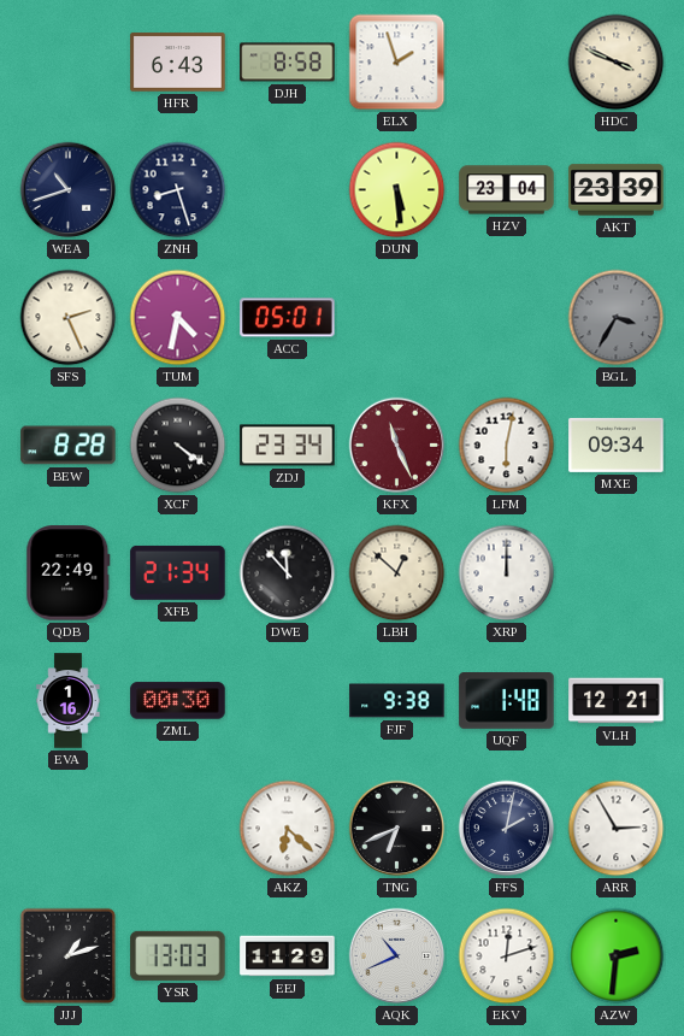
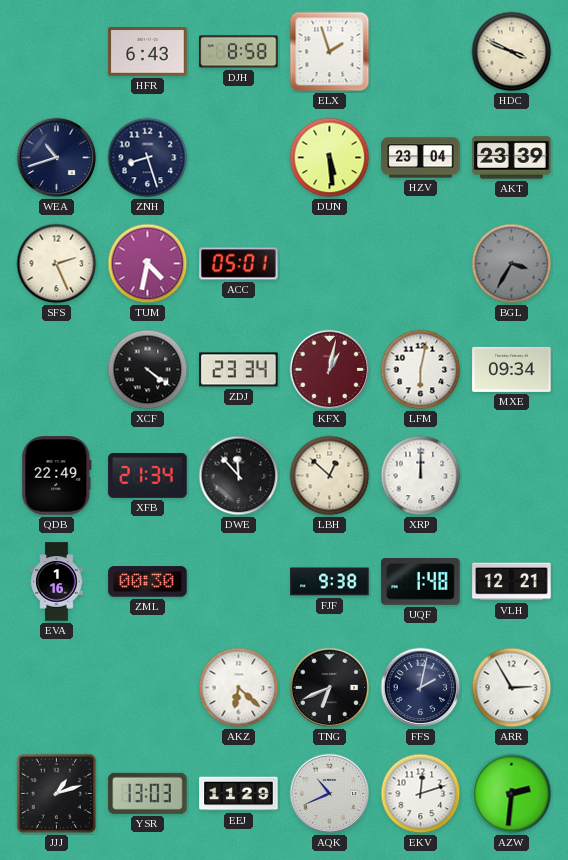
BEW: 8:28 -> none
KFX: 11:26 -> 1:02
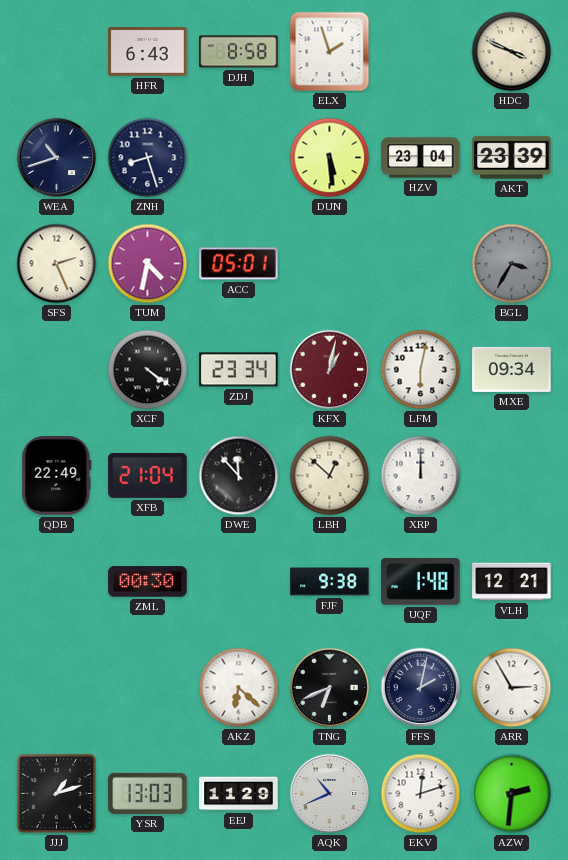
XFB: 21:34 -> 21:04
EVA: 1:16 -> none
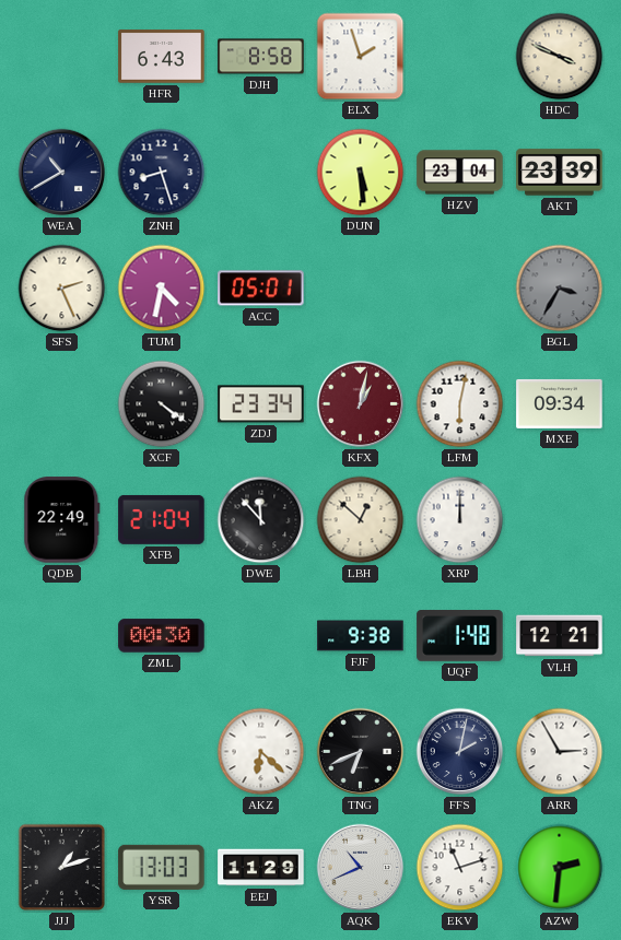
WEA: 10:42 -> 10:40
EKV: 12:12 -> 11:12
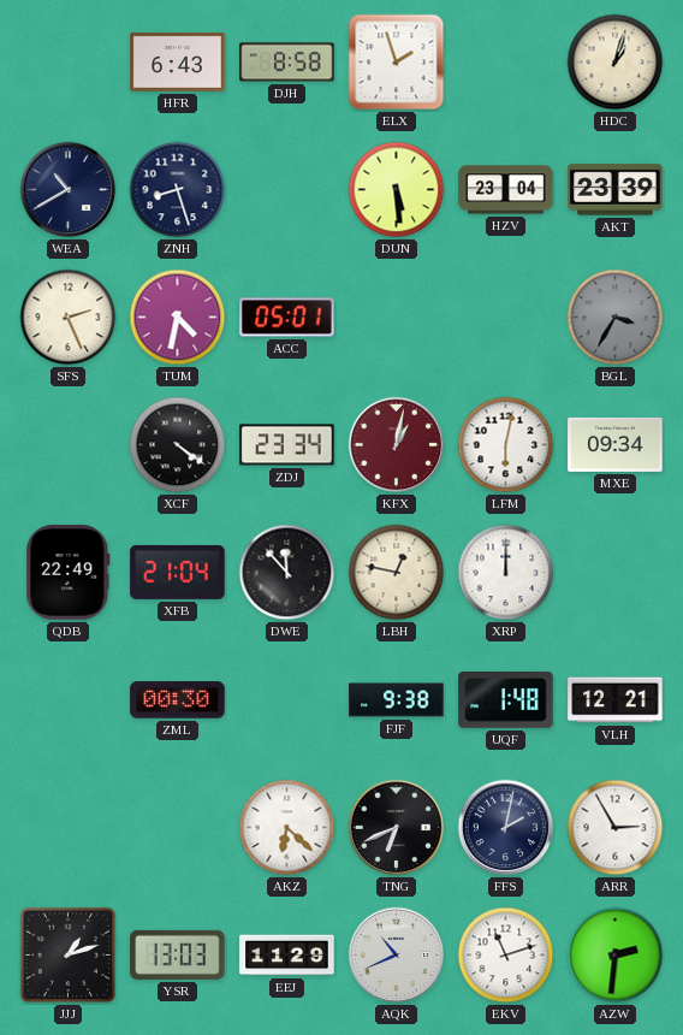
HDC: 3:49 -> 1:03
LBH: 12:52 -> 12:47
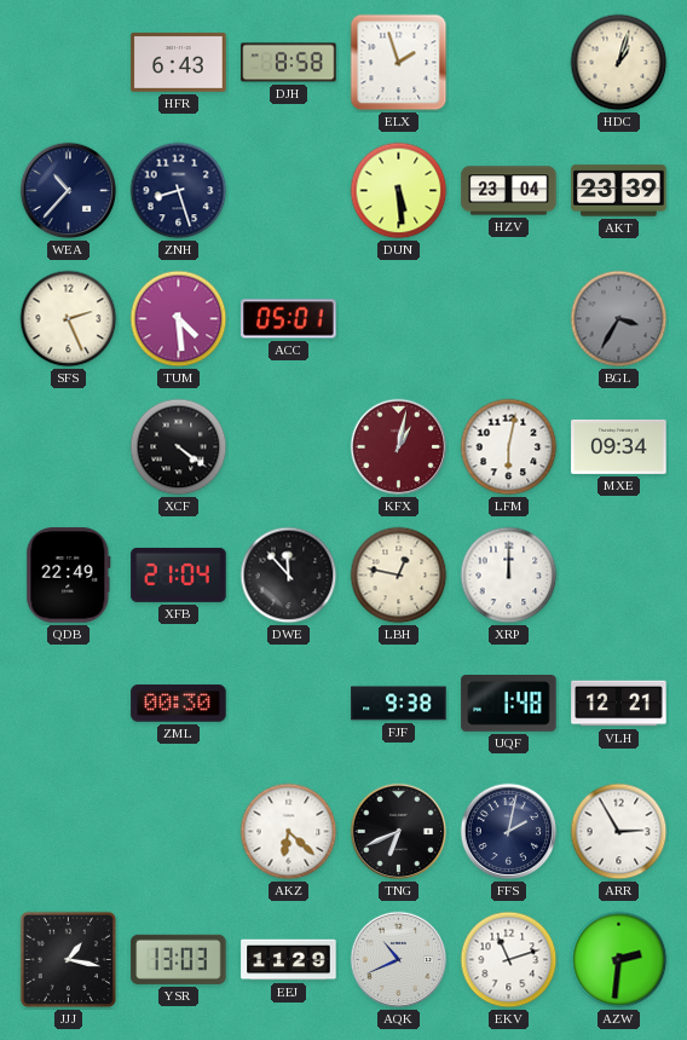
WEA: 10:40 -> 10:37
TUM: 4:32 -> 4:29
ZDJ: 23:34 -> none
JJJ: 1:12 -> 1:17
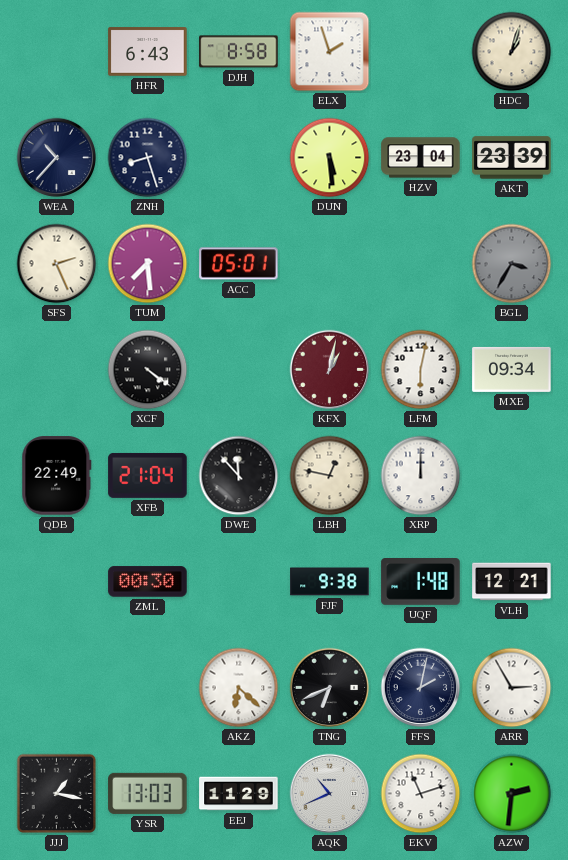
TUM: 4:29 -> 7:29
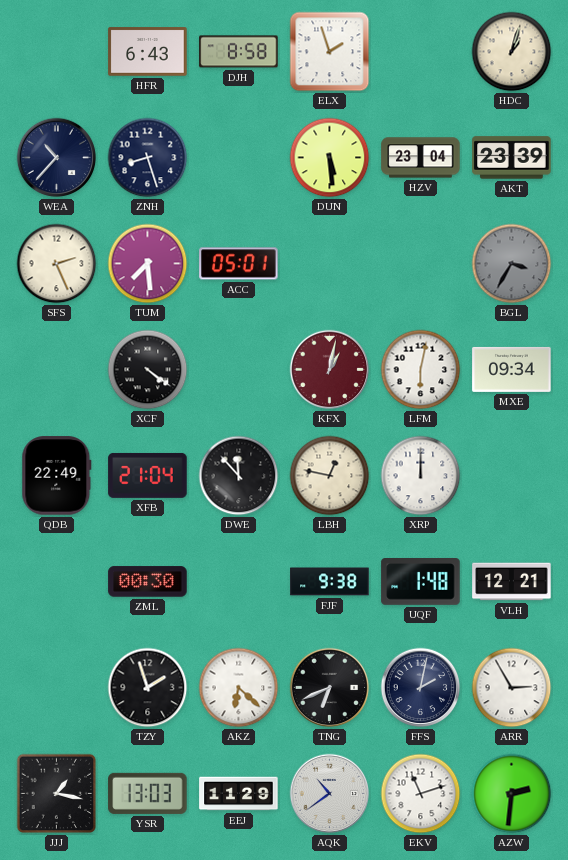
TZY: none -> 1:57
AQK: 10:41 -> 10:39
